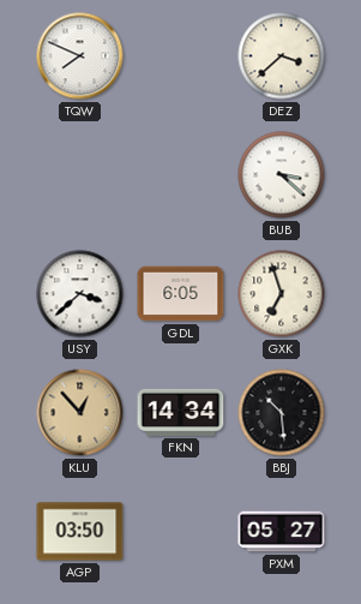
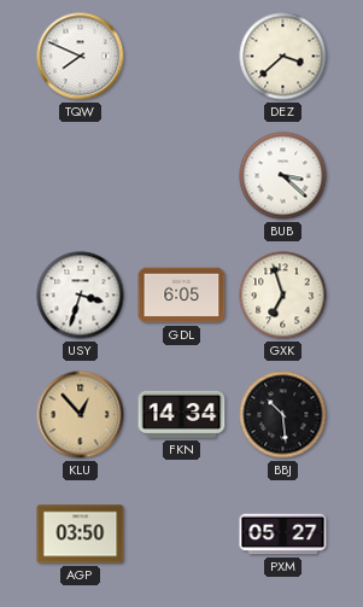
USY: 3:38 -> 3:33
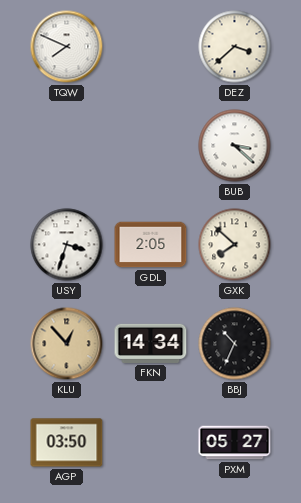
GDL: 6:05 -> 2:05
GXK: 6:57 -> 7:52
BBJ: 10:29 -> 10:34
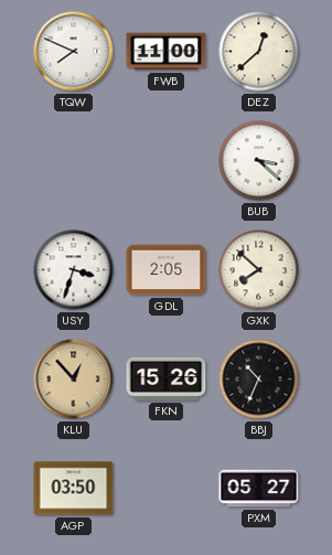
FWB: none -> 11:00
DEZ: 3:38 -> 12:38
FKN: 14:34 -> 15:26
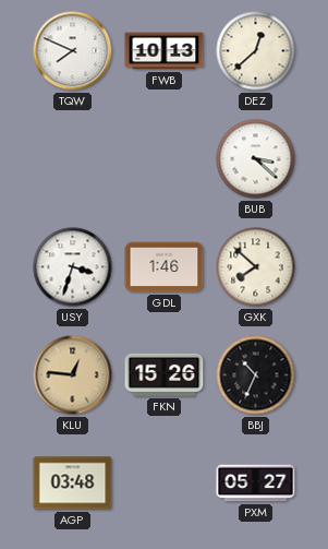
FWB: 11:00 -> 10:13
GDL: 2:05 -> 1:46
KLU: 12:53 -> 12:46
AGP: 03:50 -> 03:48
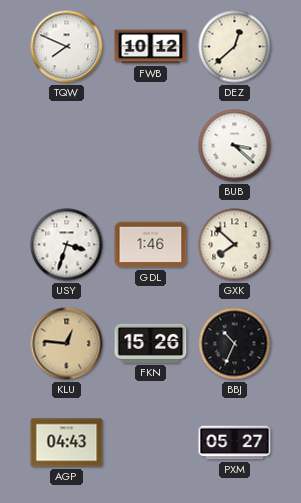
FWB: 10:13 -> 10:12
AGP: 03:48 -> 04:43
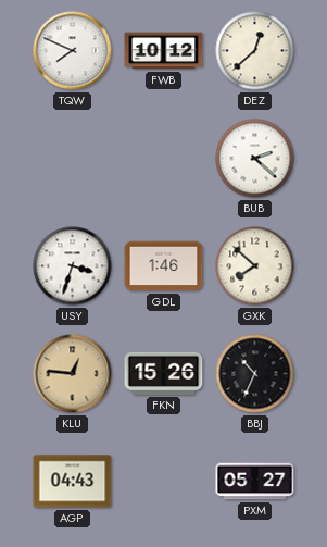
BUB: 3:22 -> 2:22
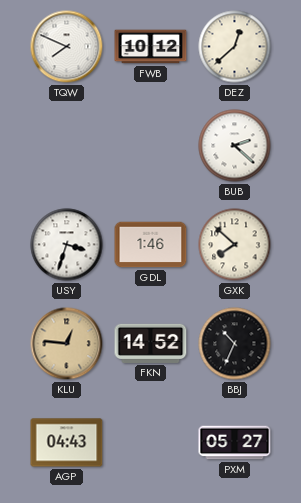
FKN: 15:26 -> 14:52
